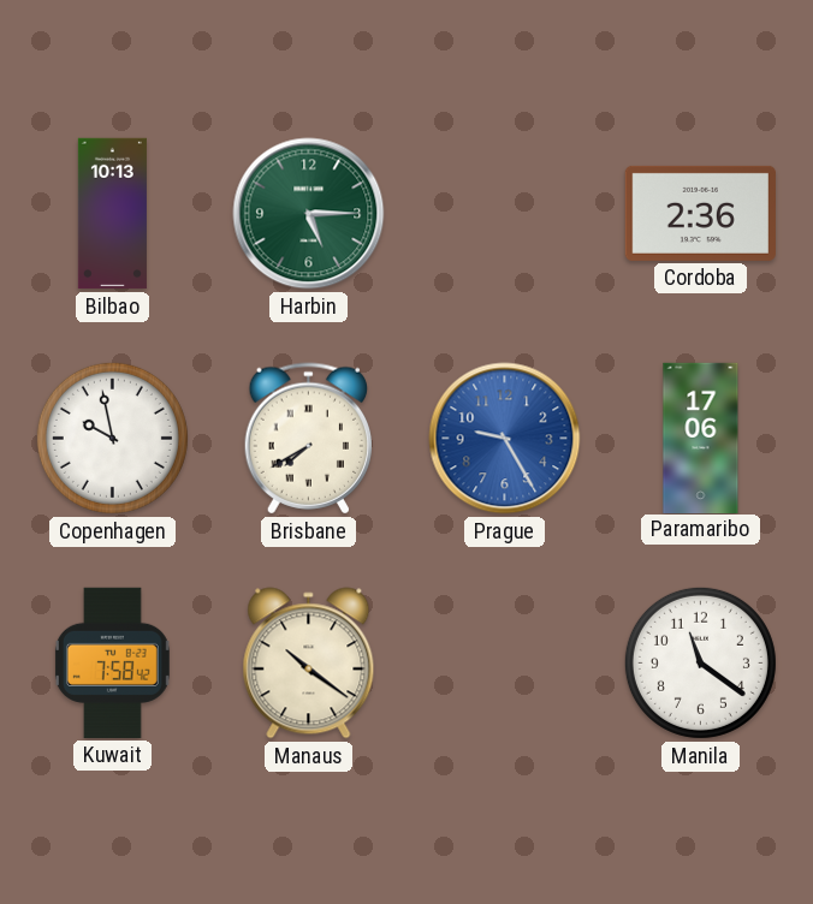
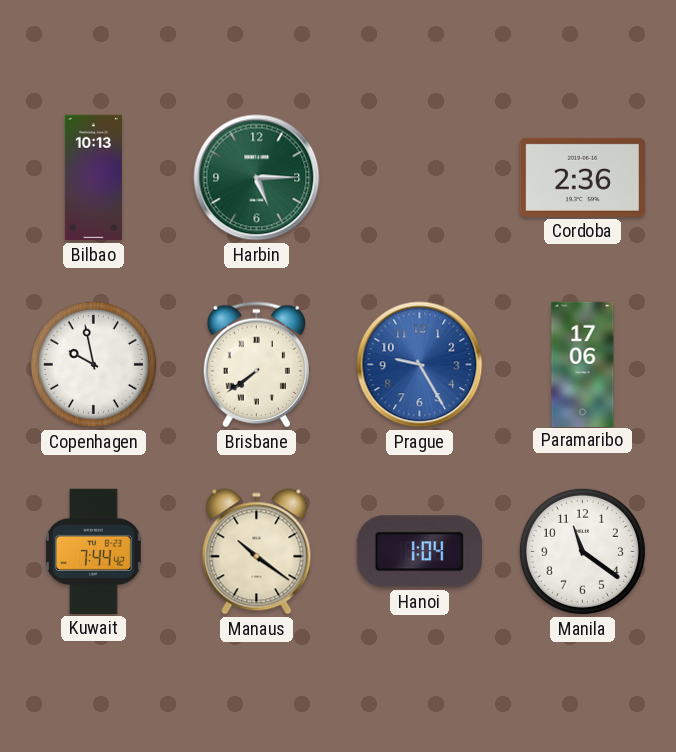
Brisbane: 7:40 -> 7:39
Kuwait: 7:58 -> 7:44
Hanoi: none -> 1:04
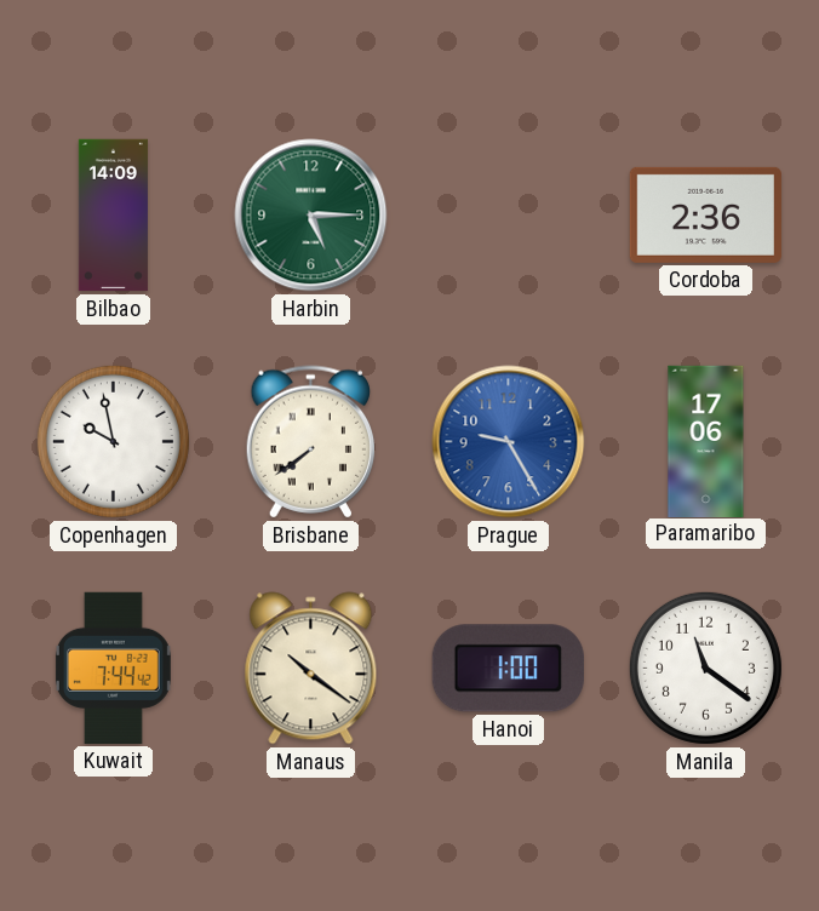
Bilbao: 10:13 -> 14:09
Hanoi: 1:04 -> 1:00
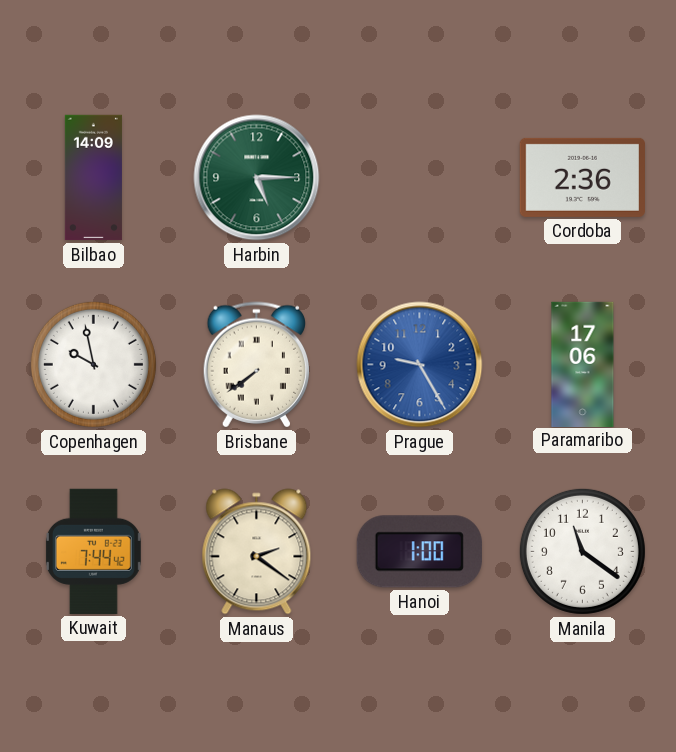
Manaus: 10:21 -> 2:21
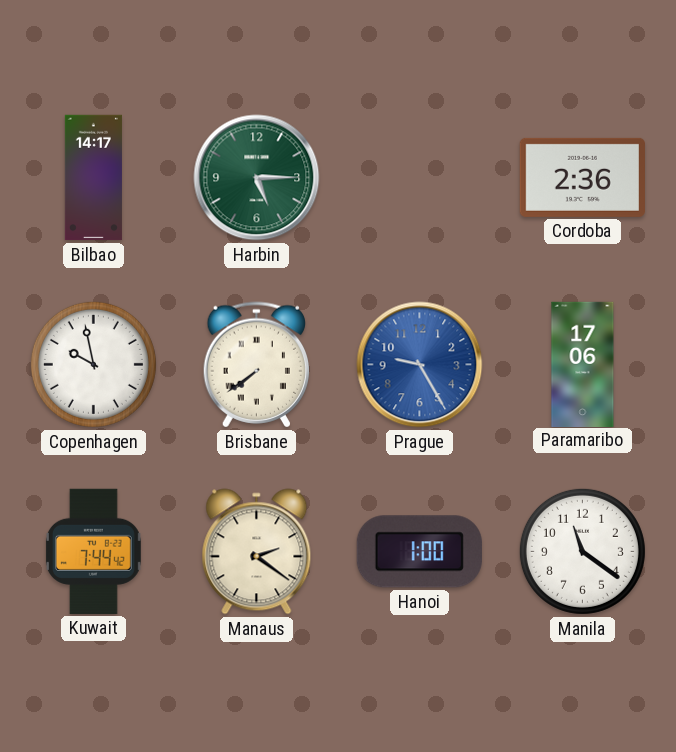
Bilbao: 14:09 -> 14:17
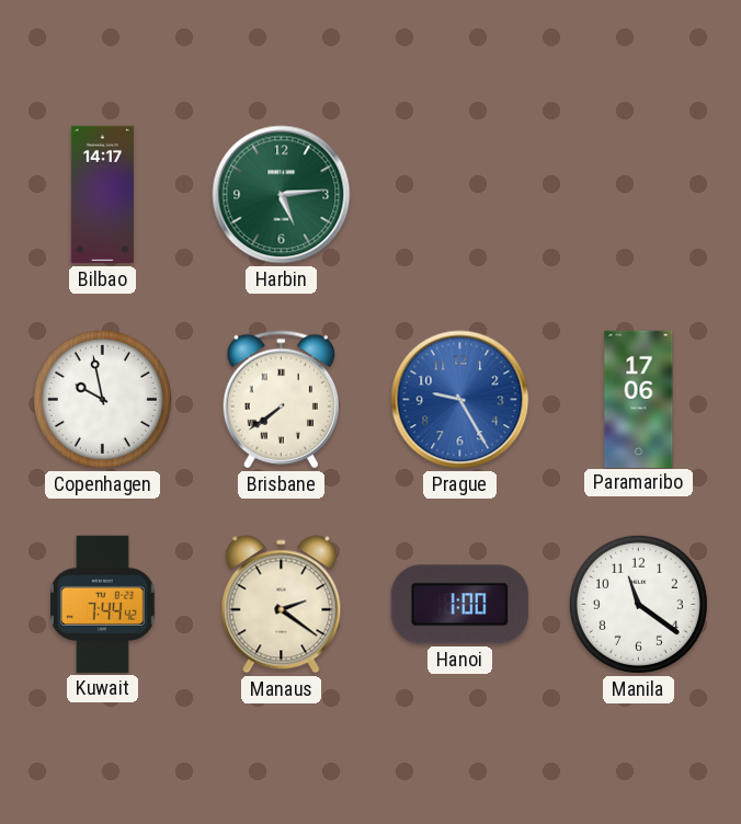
Harbin: 5:15 -> 5:14
Cordoba: 2:36 -> none
